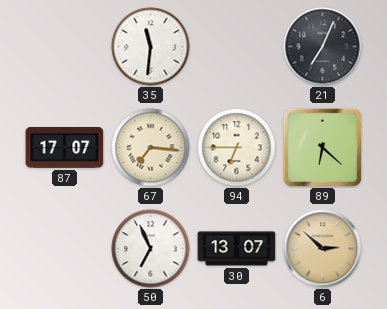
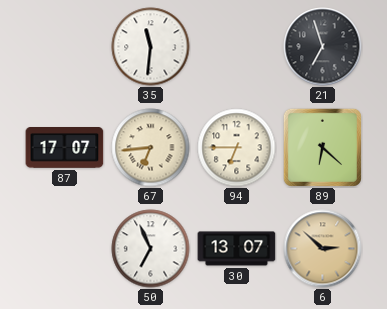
21: 7:04 -> 6:57
67: 7:16 -> 6:44
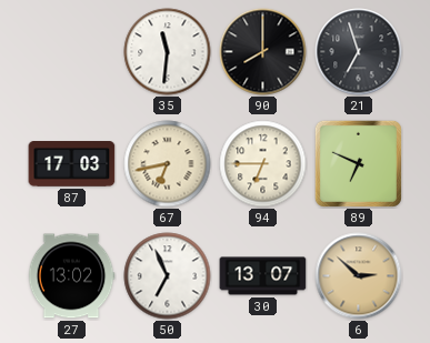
90: none -> 8:00
87: 17:07 -> 17:03
67: 6:44 -> 6:43
89: 6:22 -> 6:49
27: none -> 13:02
